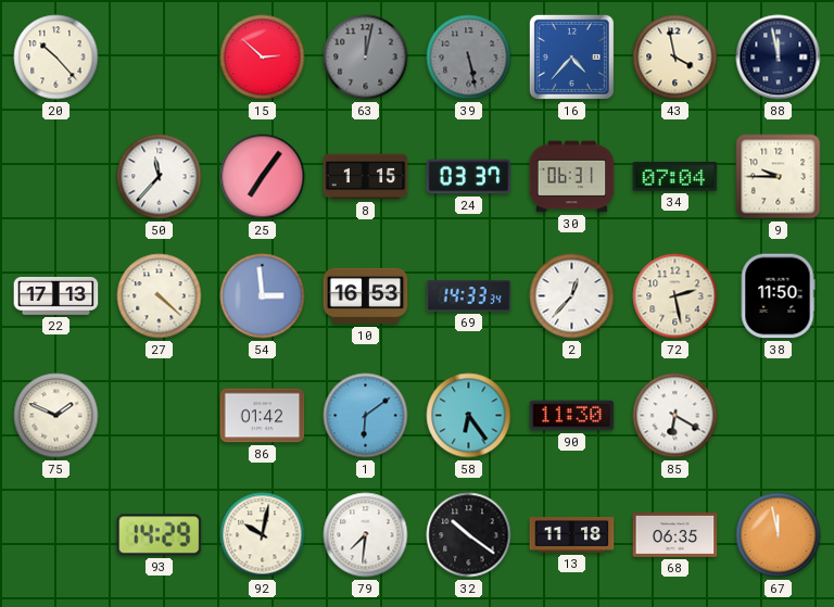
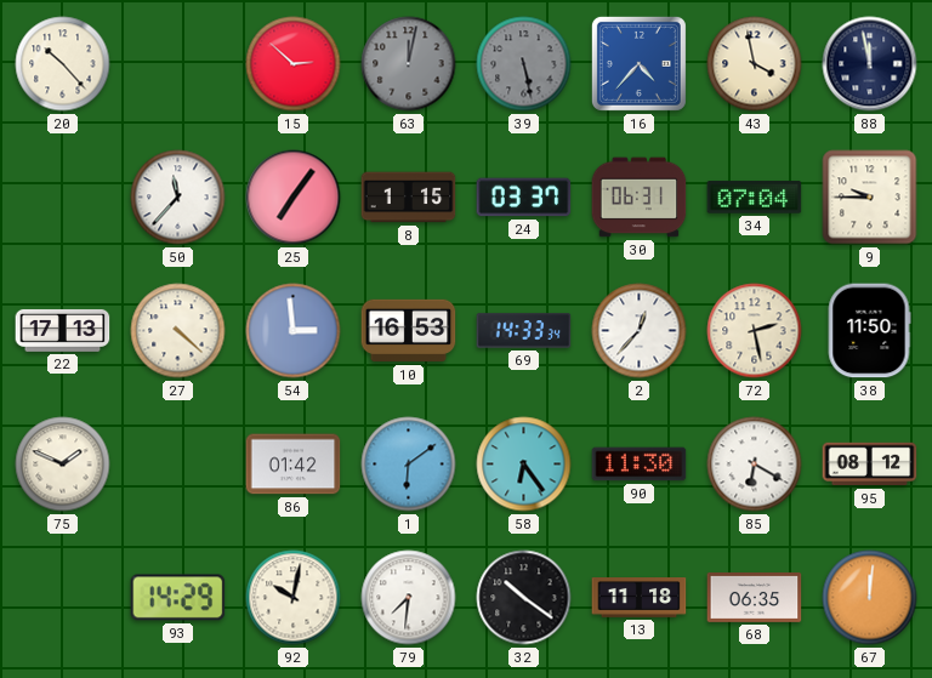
95: none -> 08:12
67: 11:58 -> 12:01
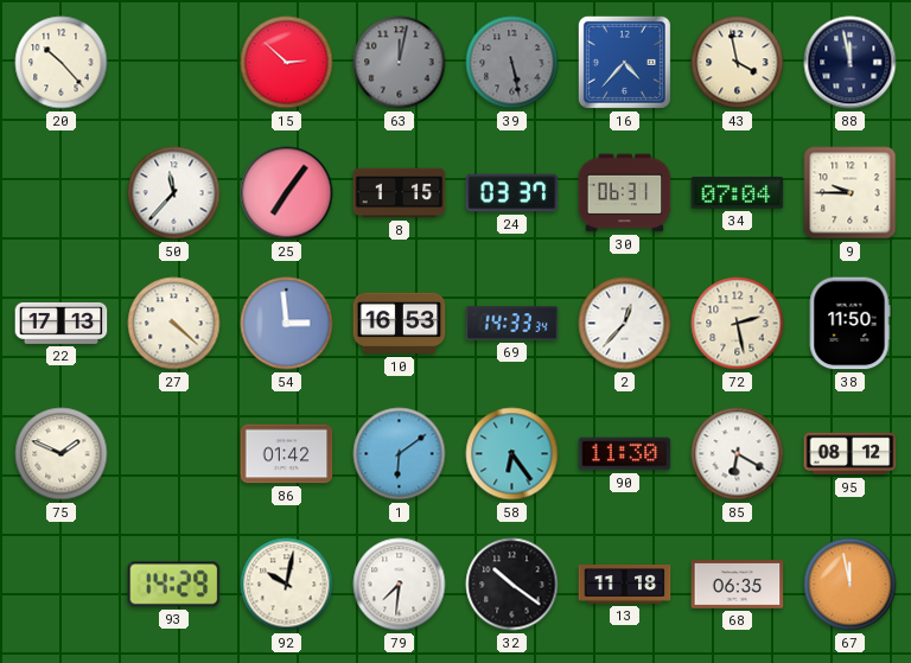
67: 12:01 -> 11:58
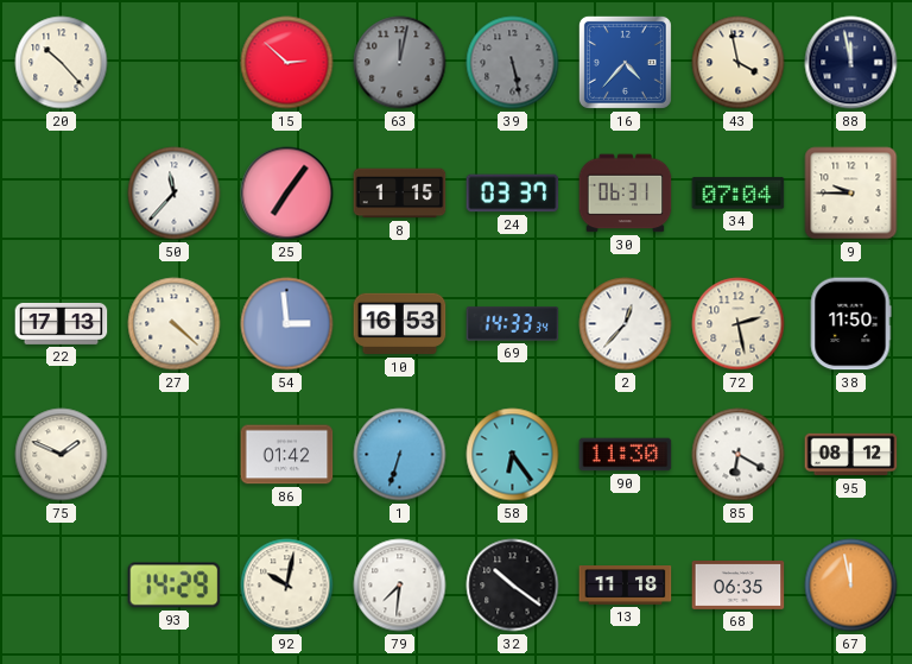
1: 6:09 -> 6:33
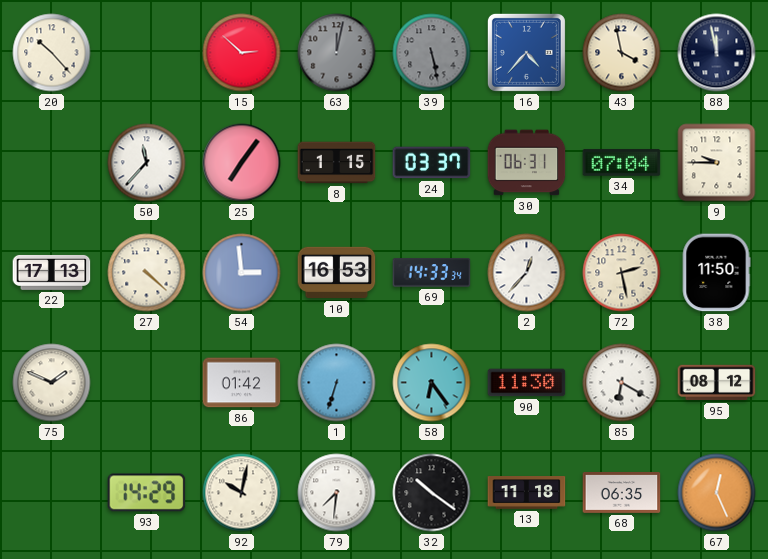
67: 11:58 -> 12:26
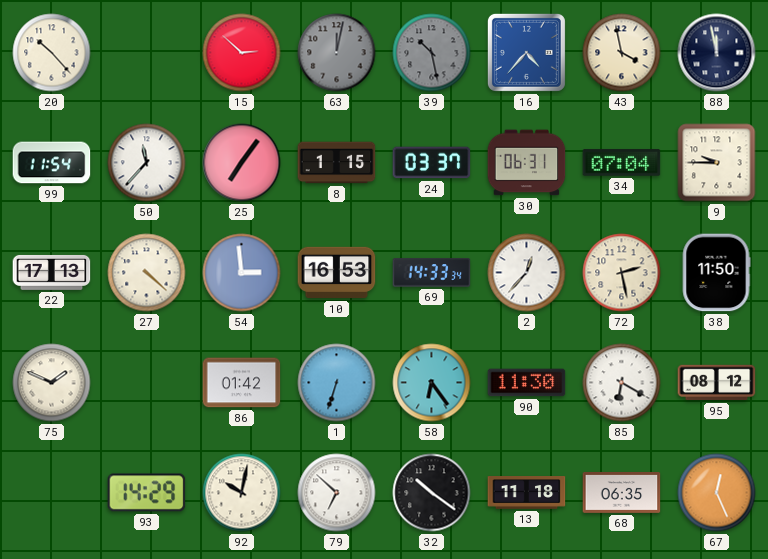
39: 5:28 -> 10:28
99: none -> 11:54
79: 7:31 -> 6:52
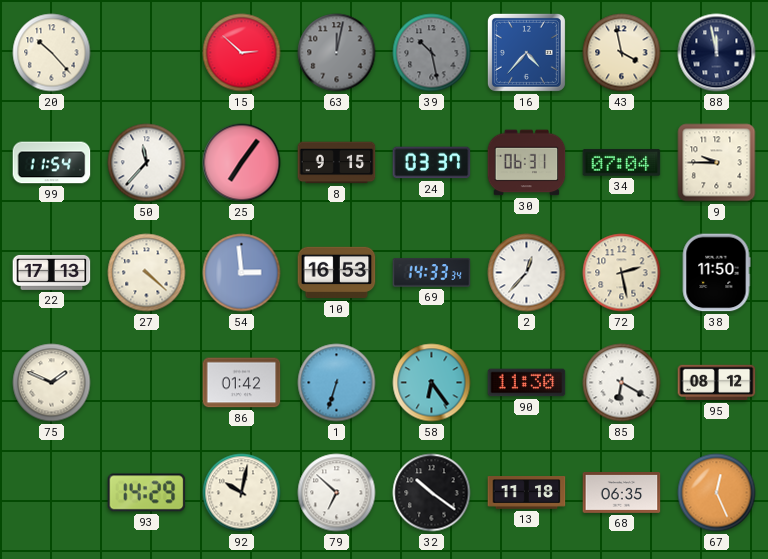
8: 1:15 -> 9:15
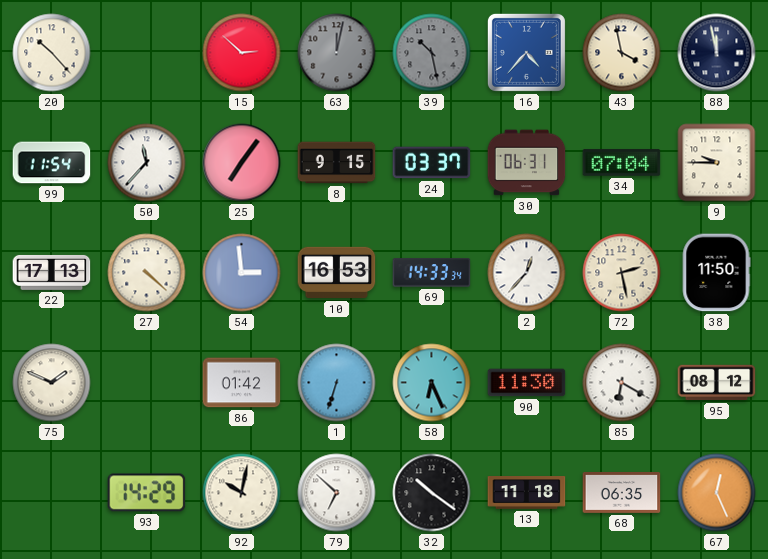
58: 6:24 -> 6:26
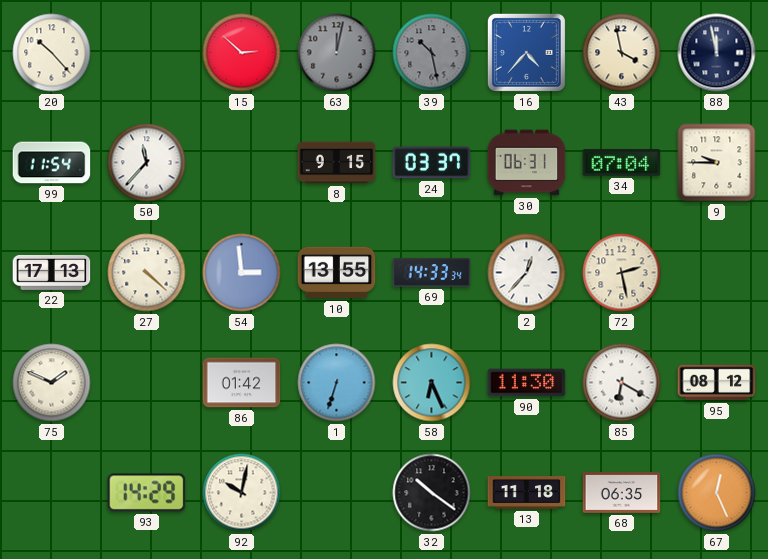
25: 7:06 -> none
10: 16:53 -> 13:55
38: 11:50 -> none
79: 6:52 -> none
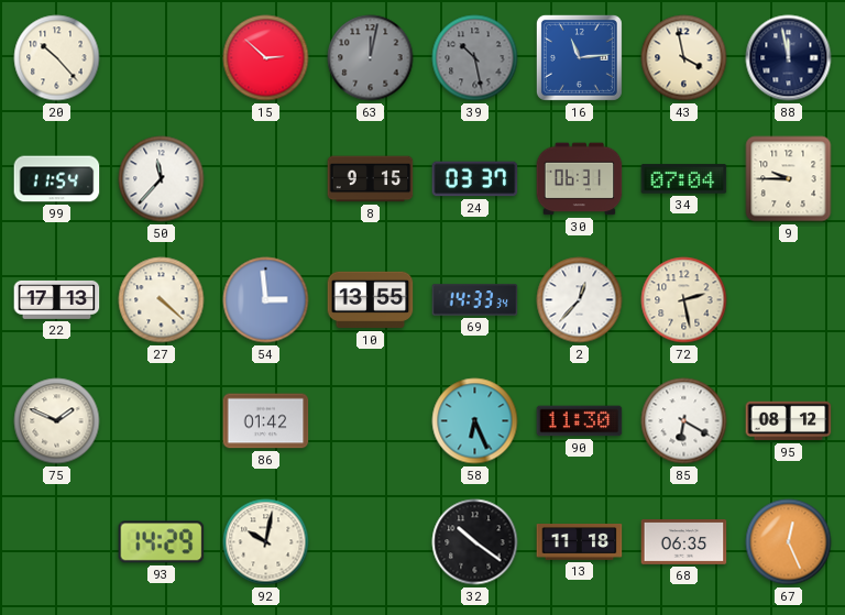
16: 4:37 -> 11:14
1: 6:33 -> none
